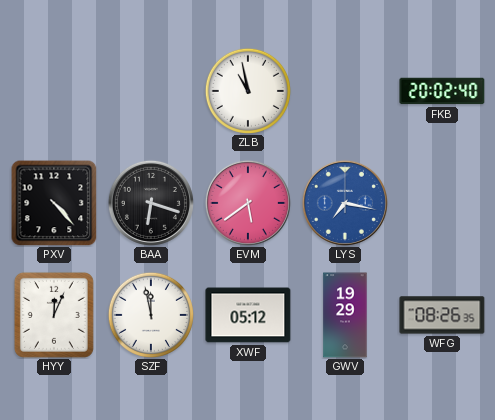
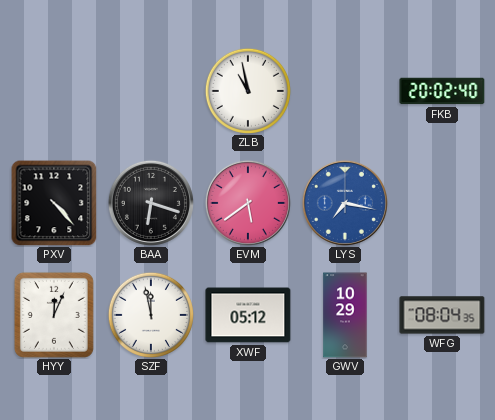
GWV: 19:29 -> 10:29
WFG: 08:26 -> 08:04
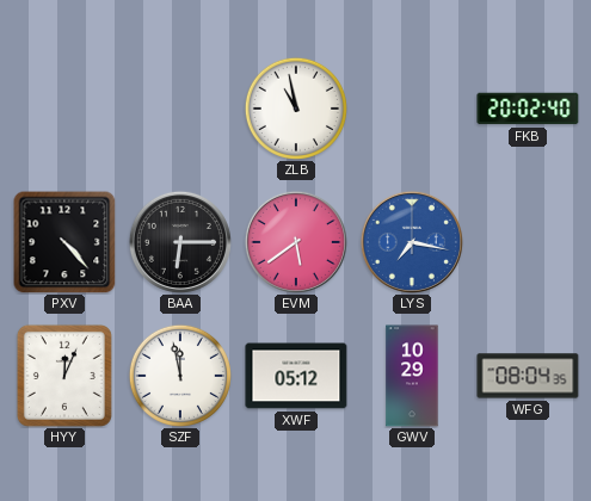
BAA: 6:18 -> 6:15
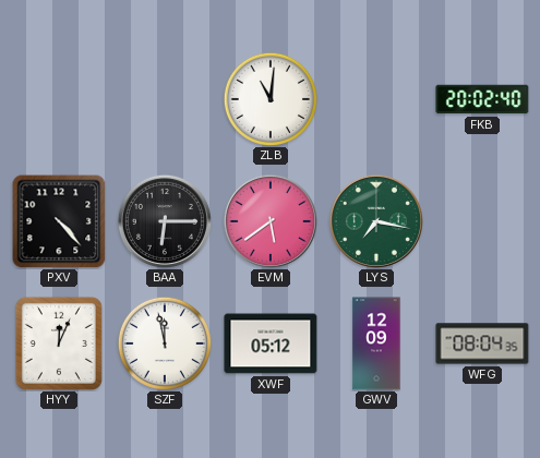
ZLB: 10:58 -> 11:01
LYS dial: blue -> green
GWV: 10:29 -> 12:09
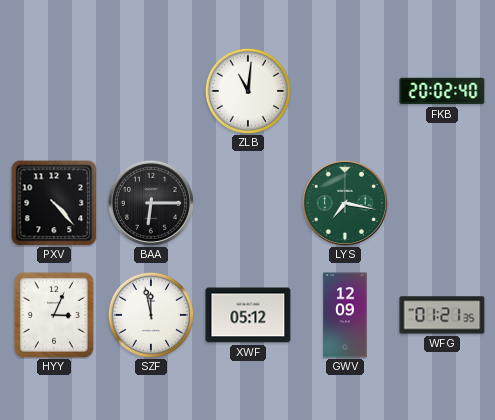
EVM: 5:39 -> none
HYY: 12:04 -> 3:04
WFG: 08:04 -> 01:21
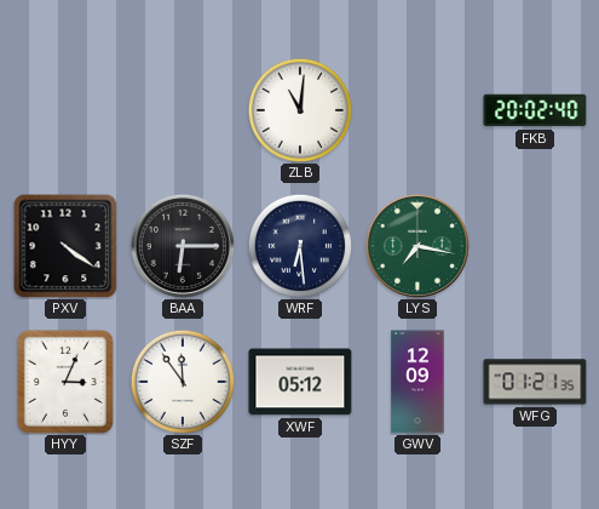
PXV: 4:23 -> 4:21
WRF: none -> 6:29
SZF: 11:58 -> 11:54
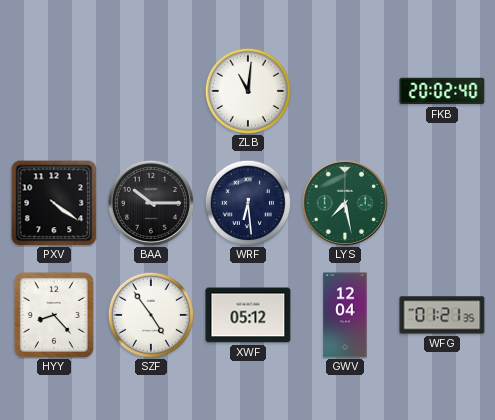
BAA: 6:15 -> 10:15
LYS: 7:17 -> 7:28
HYY: 3:04 -> 8:23
SZF: 11:54 -> 4:54
GWV: 12:09 -> 12:04
